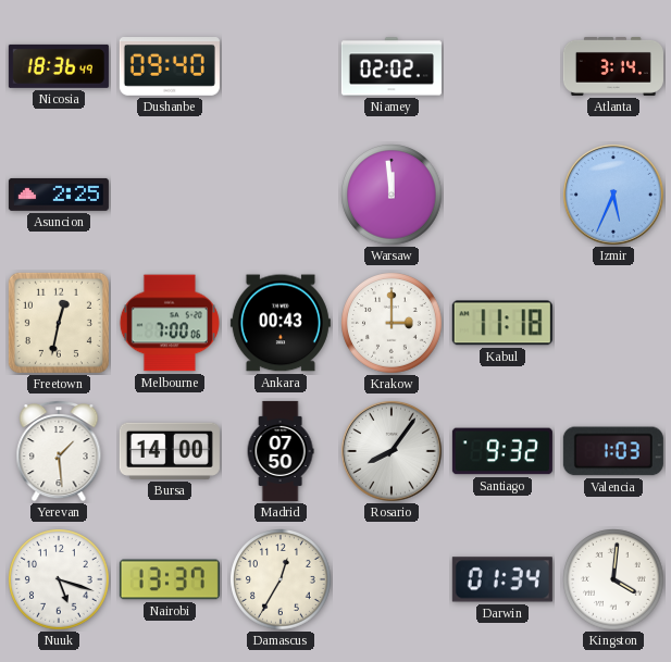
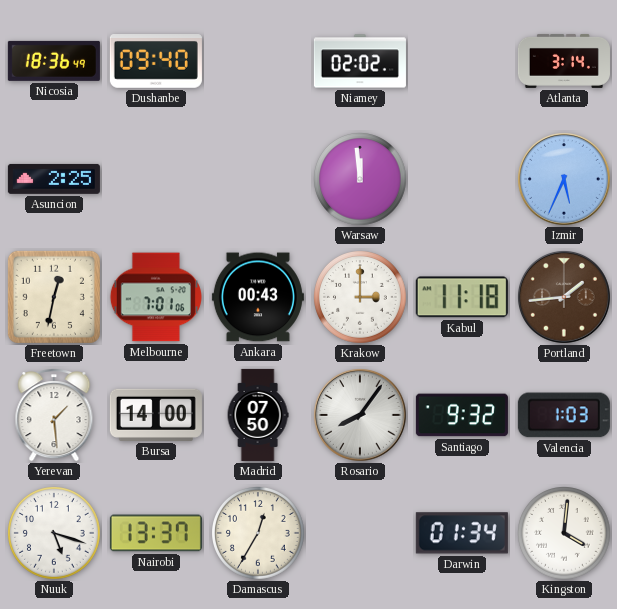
Melbourne: 7:00 -> 7:01
Portland: none -> 1:44
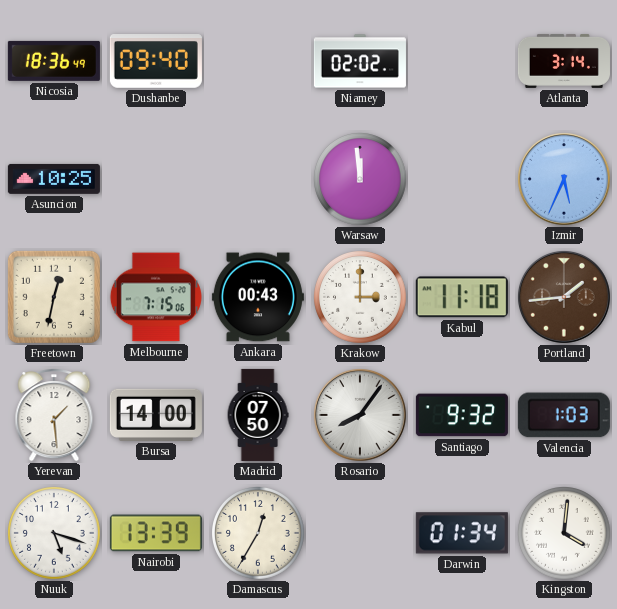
Asuncion: 2:25 -> 10:25
Melbourne: 7:01 -> 7:15
Nairobi: 13:37 -> 13:39
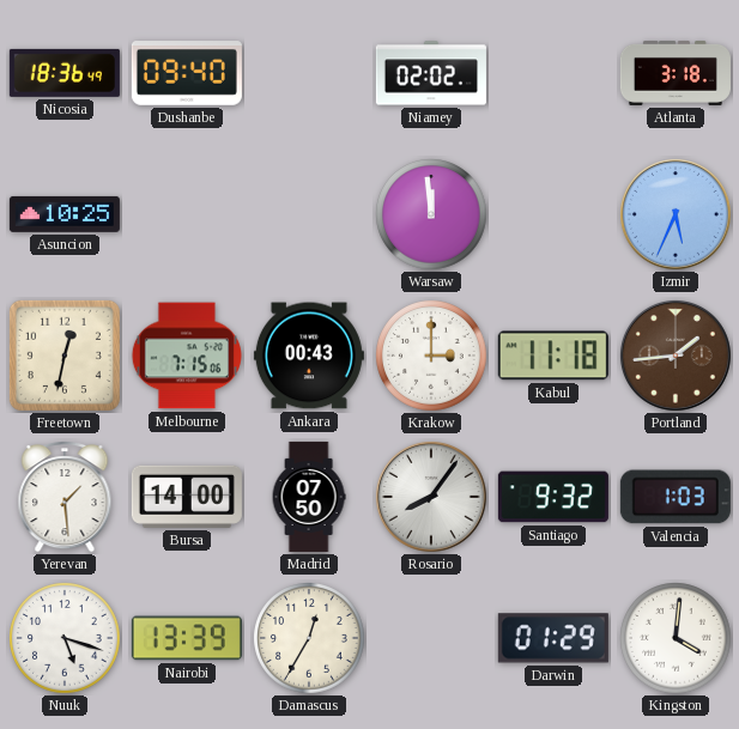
Atlanta: 3:14 -> 3:18
Darwin: 01:34 -> 01:29
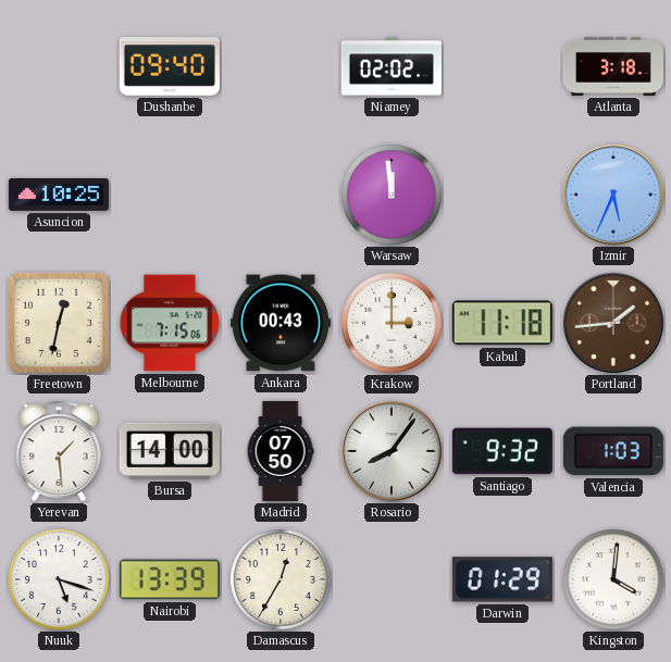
Nicosia: 18:36 -> none
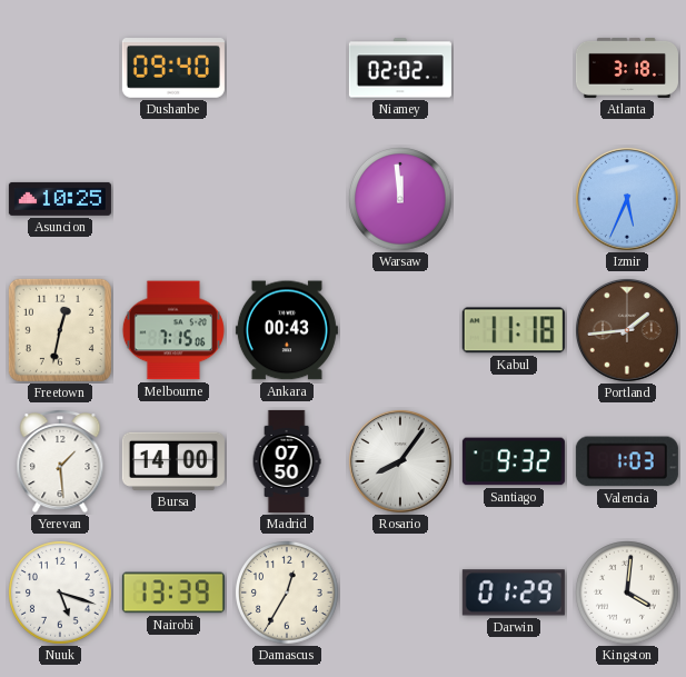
Krakow: 3:00 -> none
